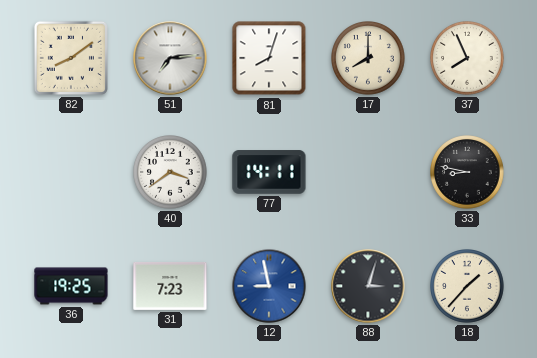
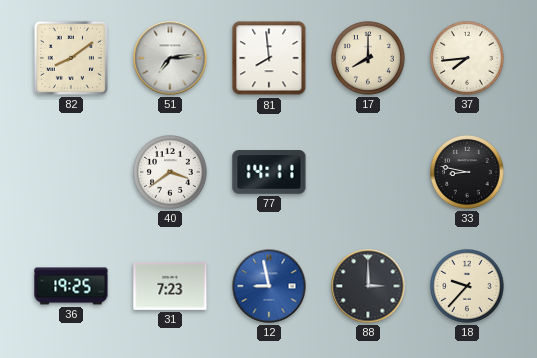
81: 8:03 -> 7:59
37: 7:56 -> 7:44
88: 3:03 -> 3:00
18: 1:37 -> 9:37
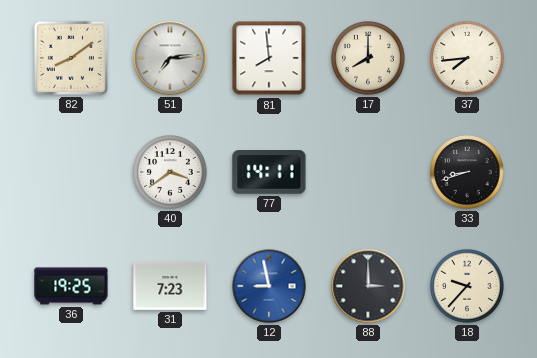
33: 8:47 -> 8:42
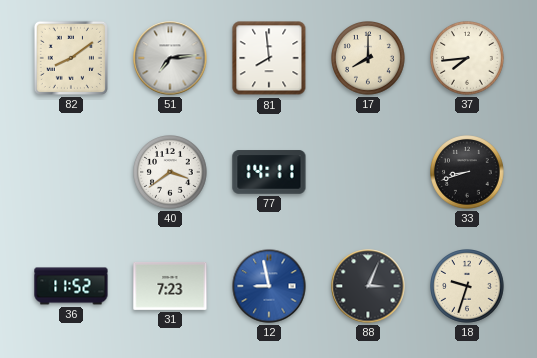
36: 19:25 -> 11:52
88: 3:00 -> 3:04
18: 9:37 -> 9:33
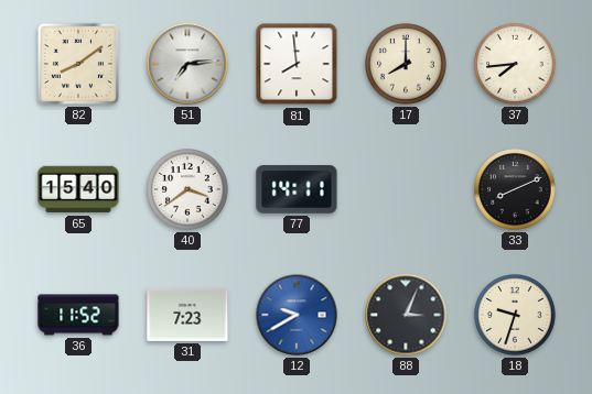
65: none -> 15:40
33: 8:42 -> 8:11
12: 8:58 -> 9:40
